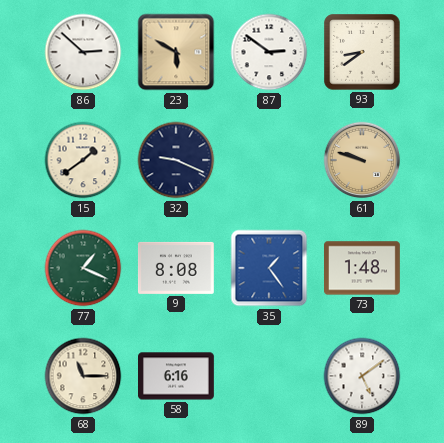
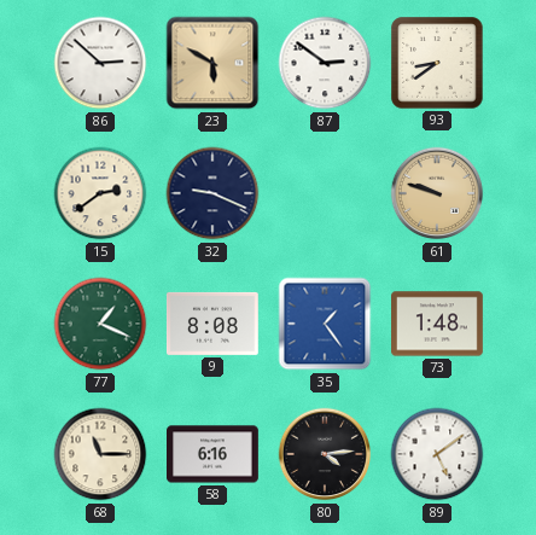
15: 1:39 -> 2:39
80: none -> 4:14
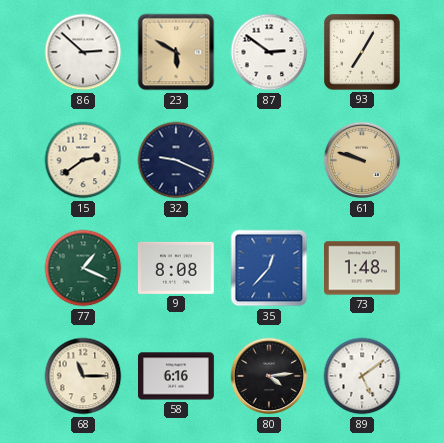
93: 8:39 -> 7:05
35: 1:24 -> 12:37
